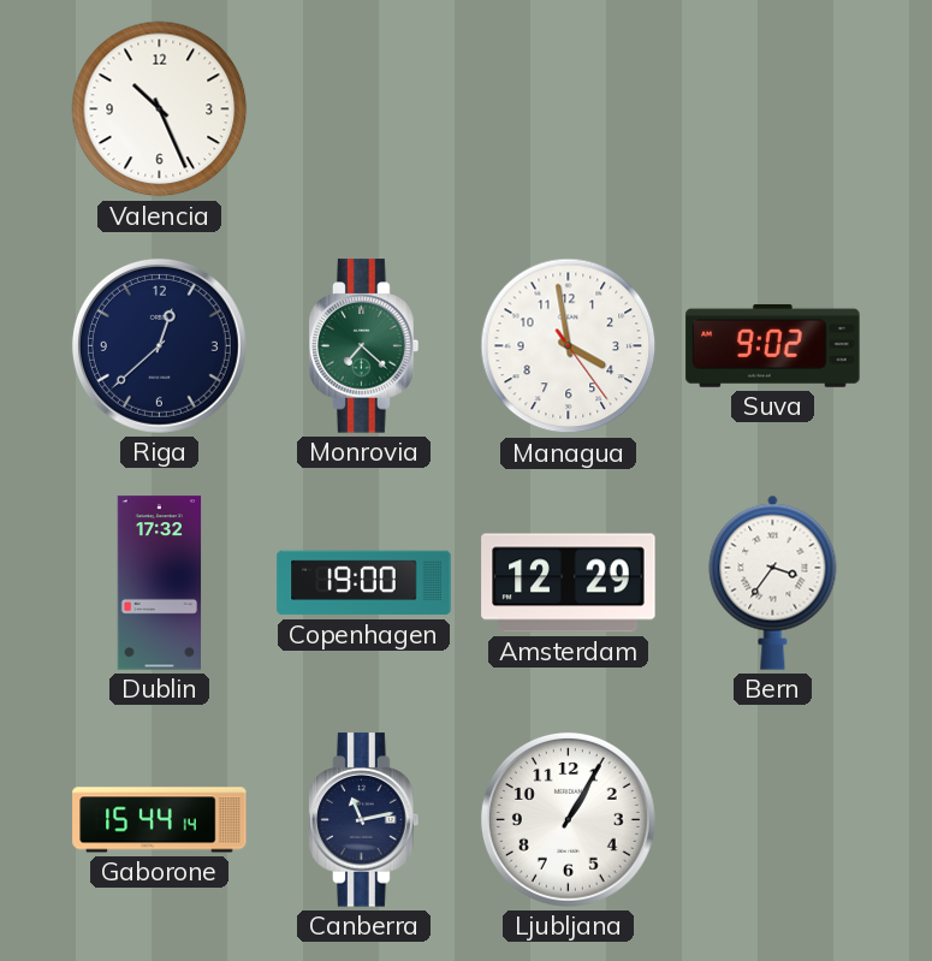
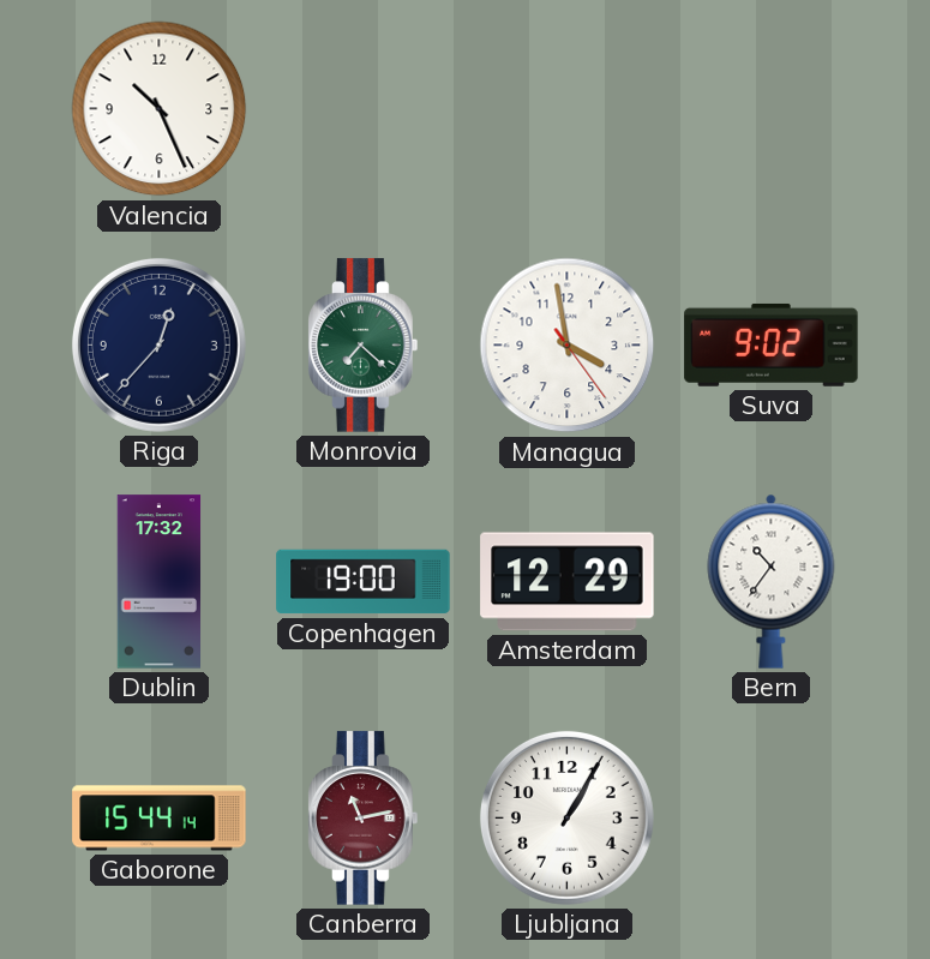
Riga: 12:38 -> 12:37
Bern: 3:36 -> 10:36
Canberra dial: navy -> burgundy
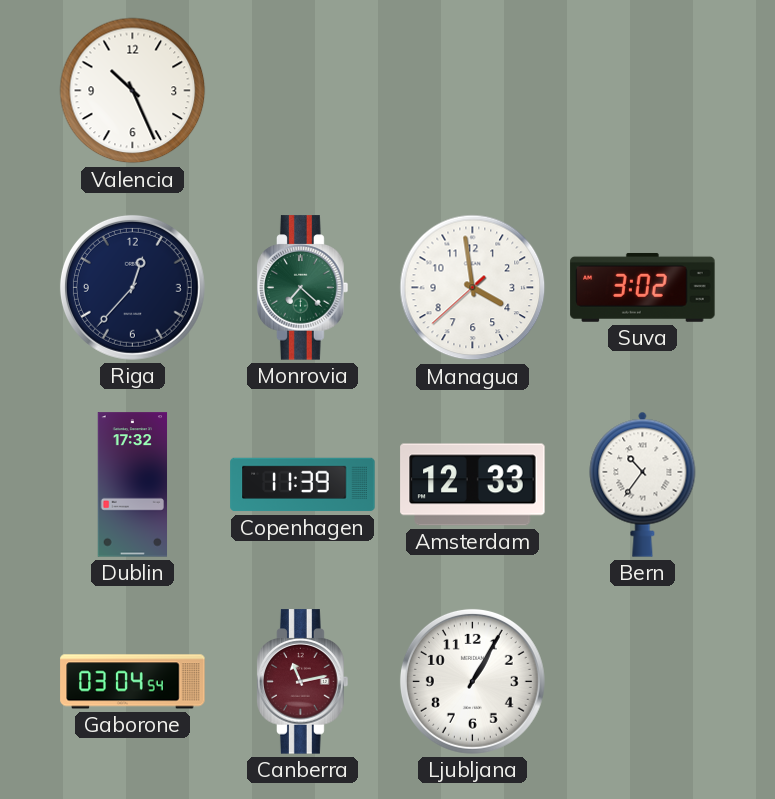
Managua: 3:58:24 -> 3:58:38
Suva: 9:02 -> 3:02
Copenhagen: 19:00 -> 11:39
Amsterdam: 12:29 -> 12:33
Gaborone: 15:44 -> 03:04
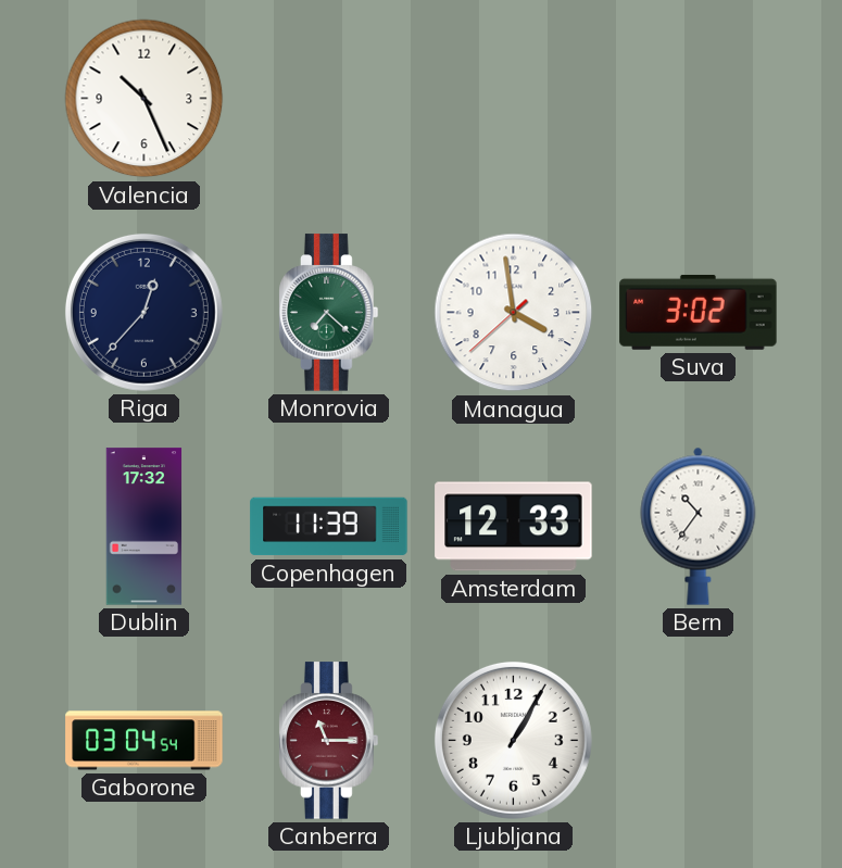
Canberra: 11:13 -> 11:15
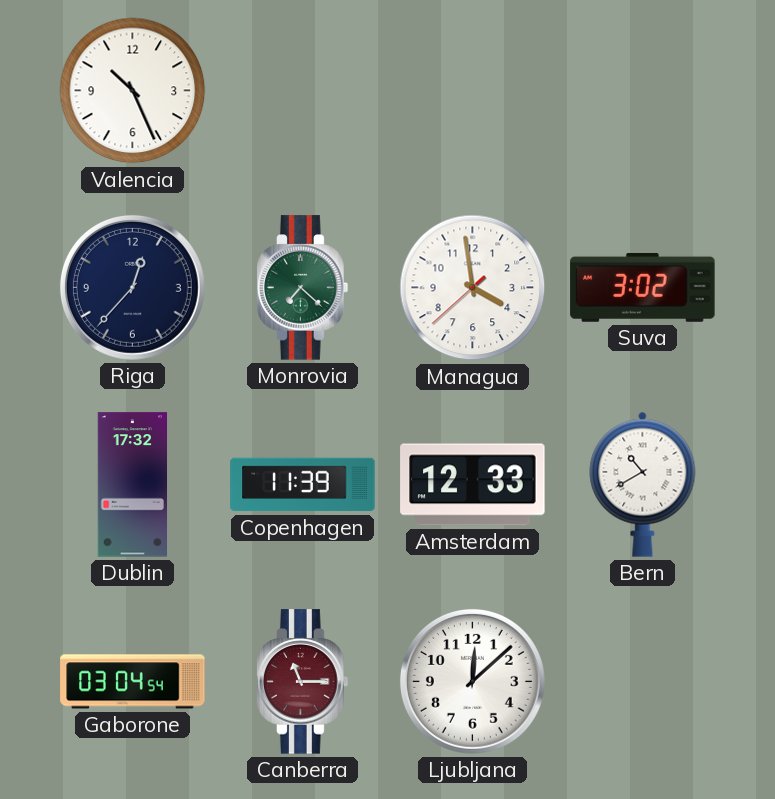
Bern: 10:36 -> 10:40
Ljubljana: 1:05 -> 12:08
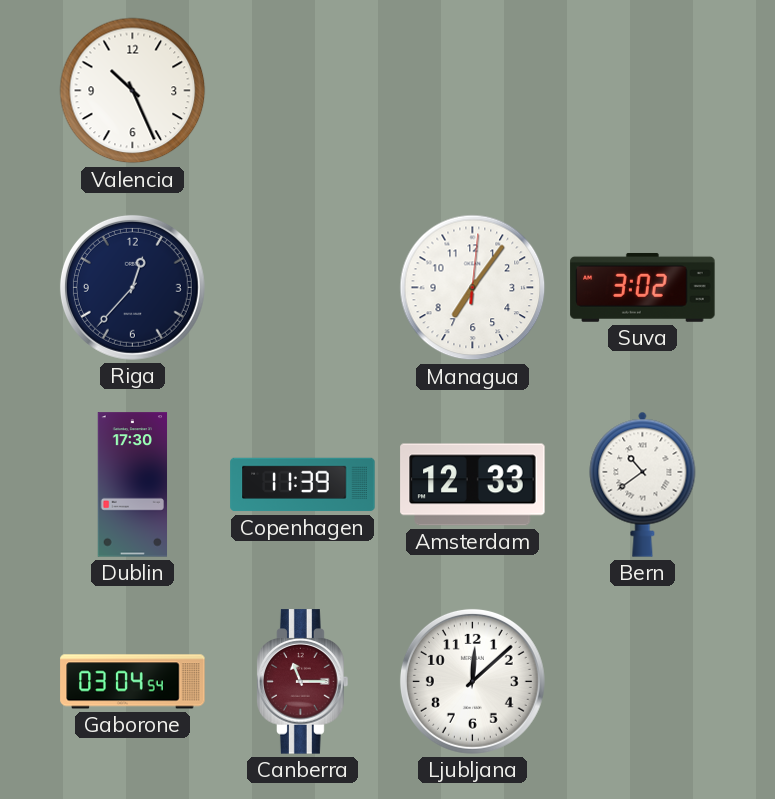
Monrovia: 7:22 -> none
Managua: 3:58 -> 7:06
Dublin: 17:32 -> 17:30
Bern: 10:40 -> 10:39
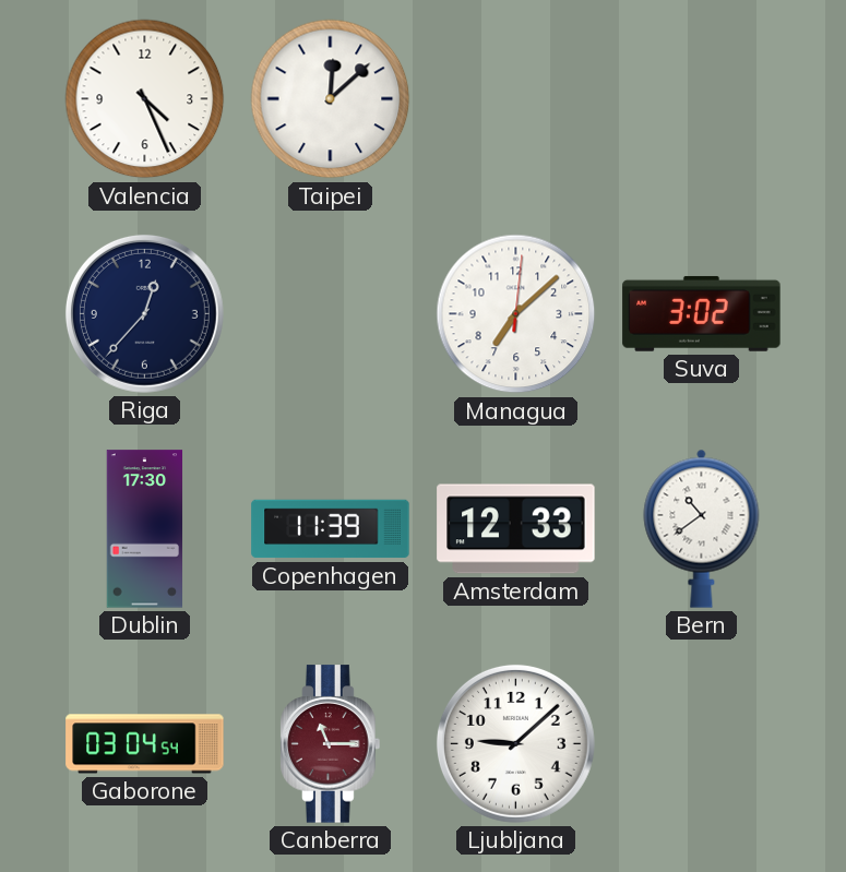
Valencia: 10:26 -> 4:26
Taipei: none -> 12:08
Managua: 7:06 -> 7:08
Ljubljana: 12:08 -> 9:08
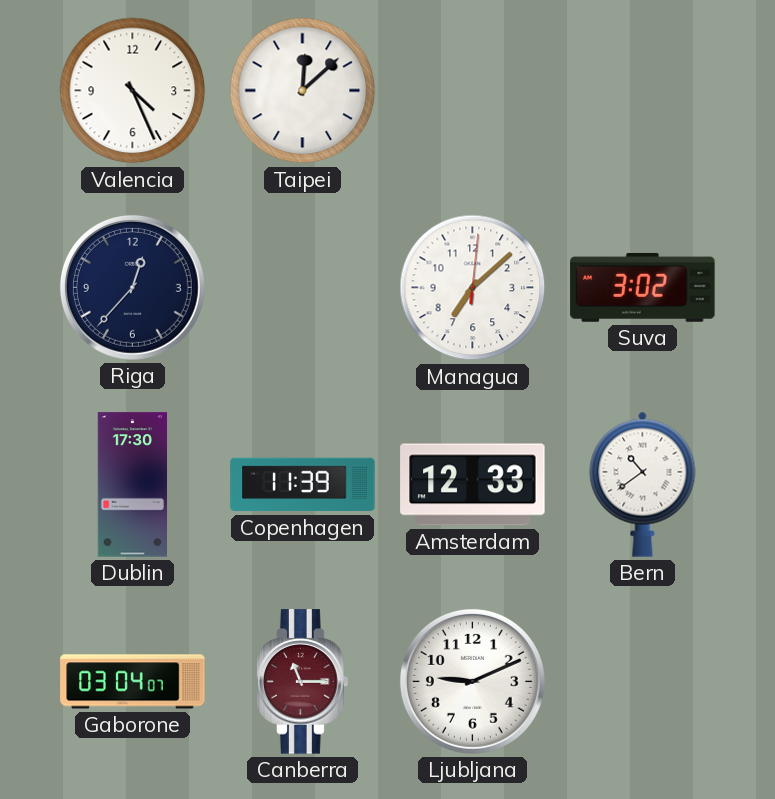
Gaborone: 03:04:54 -> 03:04:07
Ljubljana: 9:08 -> 9:11
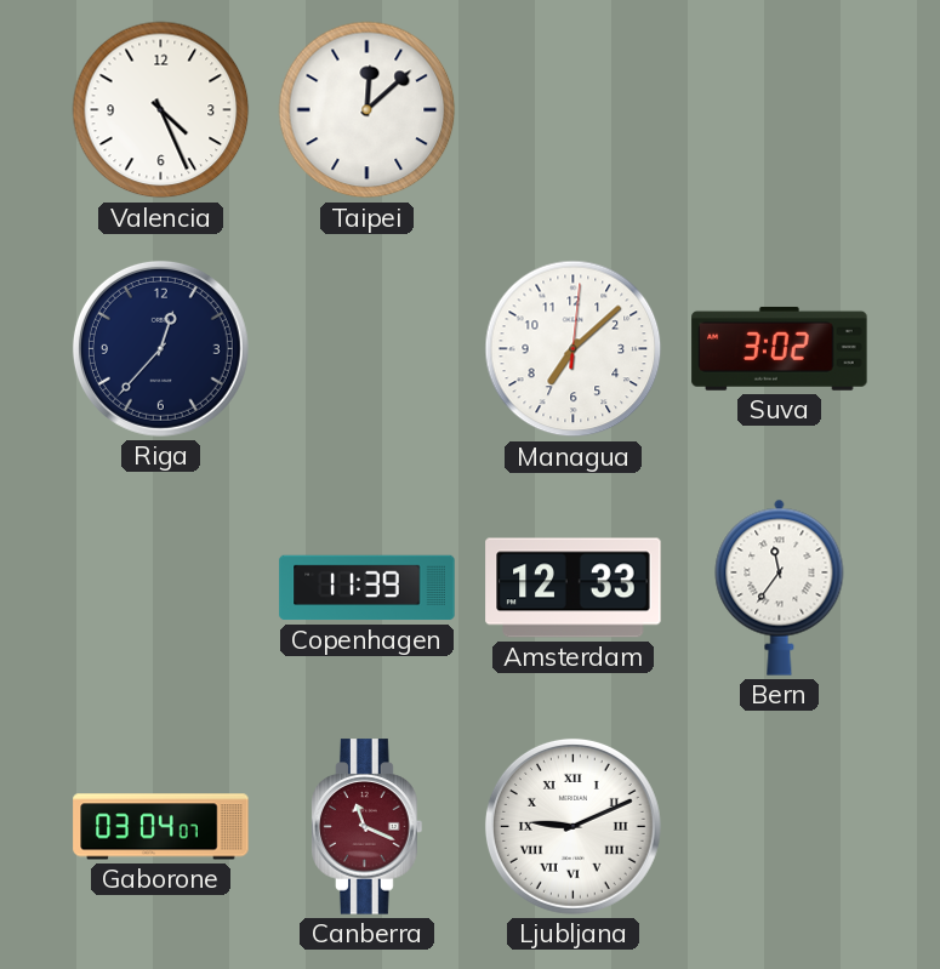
Dublin: 17:30 -> none
Bern: 10:39 -> 11:36
Canberra: 11:15 -> 11:19
Ljubljana numerals: Arabic -> Roman
